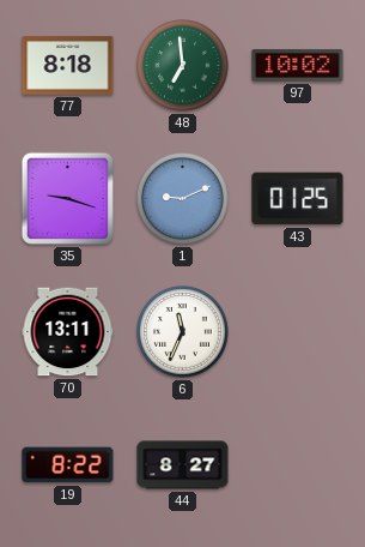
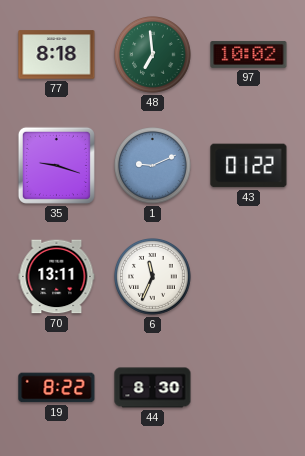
43: 01:25 -> 01:22
44: 8:27 -> 8:30
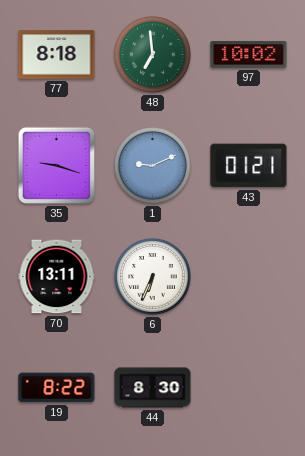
43: 01:22 -> 01:21
6: 11:34 -> 6:34
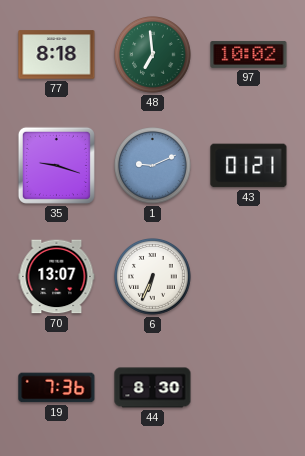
70: 13:11 -> 13:07
19: 8:22 -> 7:36
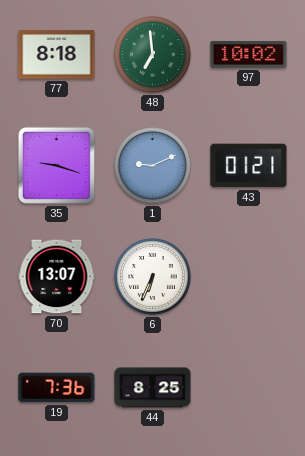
44: 8:30 -> 8:25
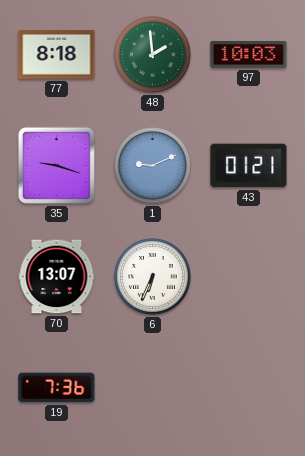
48: 6:59 -> 1:59
97: 10:02 -> 10:03
44: 8:25 -> none
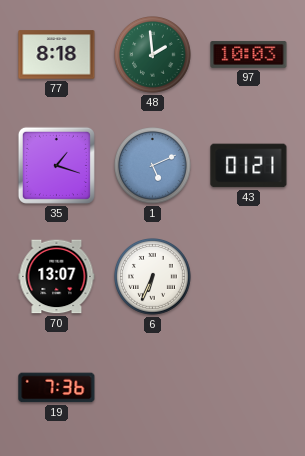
35: 9:18 -> 1:18
1: 9:11 -> 5:11
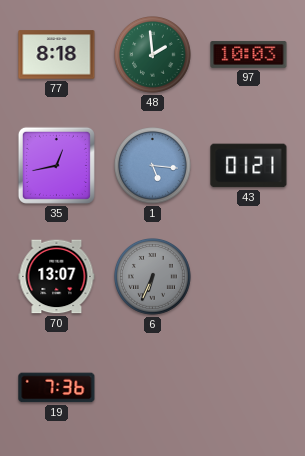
35: 1:18 -> 12:43
1: 5:11 -> 5:16
6 dial: white -> grey
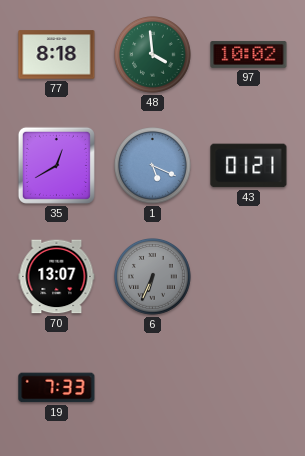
48: 1:59 -> 3:59
97: 10:03 -> 10:02
35: 12:43 -> 12:40
1: 5:16 -> 5:19
19: 7:36 -> 7:33
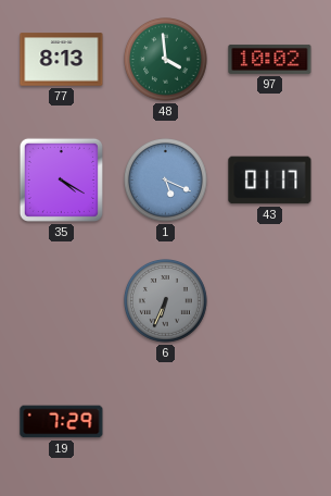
77: 8:18 -> 8:13
35: 12:40 -> 4:20
43: 01:21 -> 01:17
70: 13:07 -> none
19: 7:33 -> 7:29
